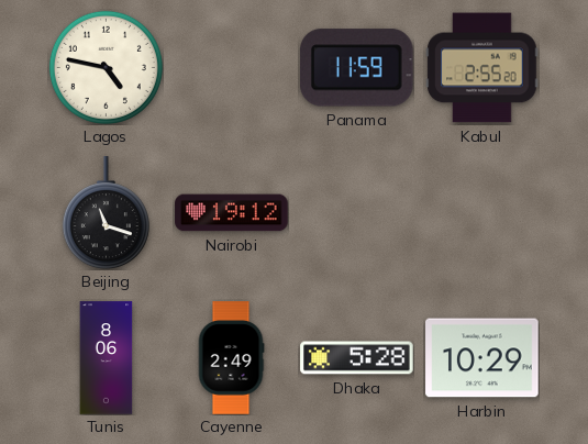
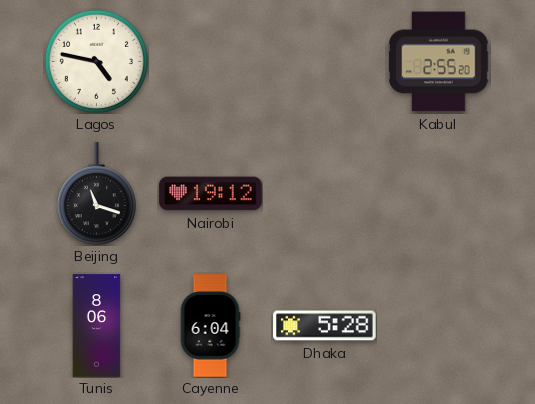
Panama: 11:59 -> none
Cayenne: 2:49 -> 6:04
Harbin: 10:29 -> none
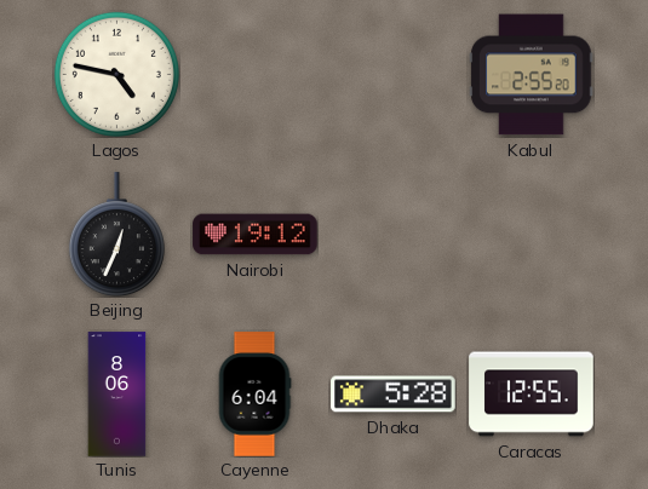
Beijing: 11:18 -> 12:34
Caracas: none -> 12:55
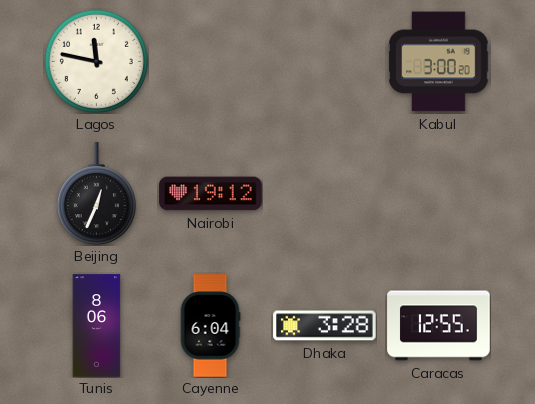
Lagos: 4:47 -> 11:47
Kabul: 2:55 -> 3:00
Dhaka: 5:28 -> 3:28
